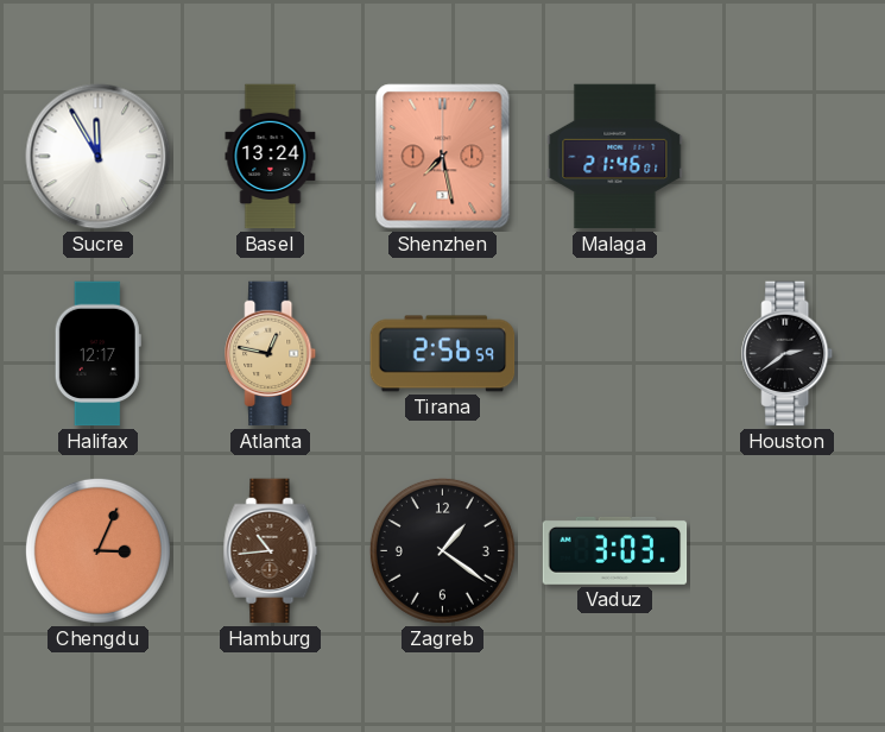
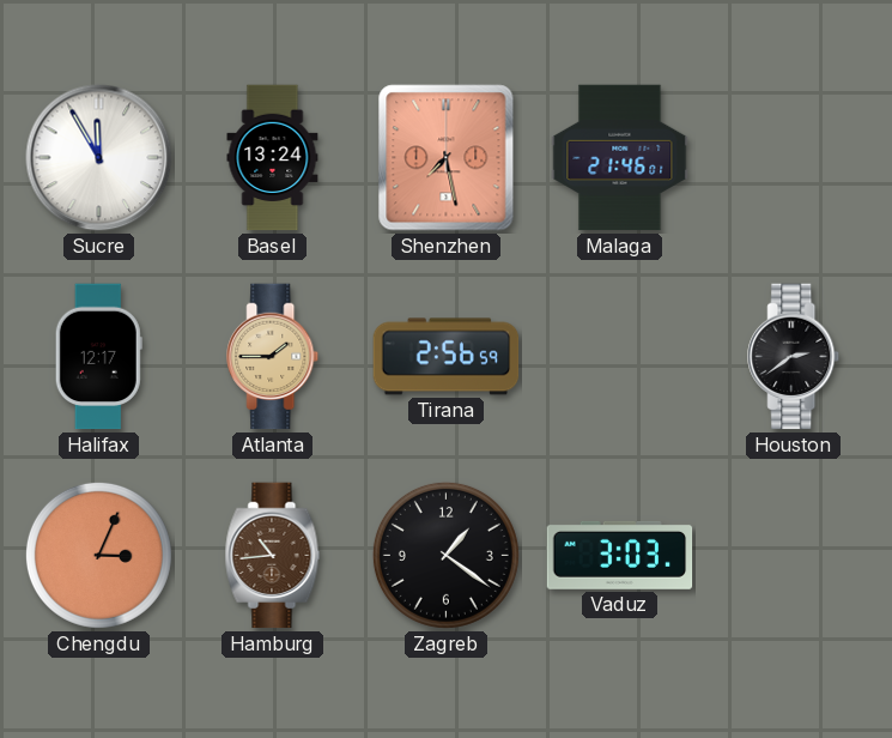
Atlanta: 12:47 -> 1:45
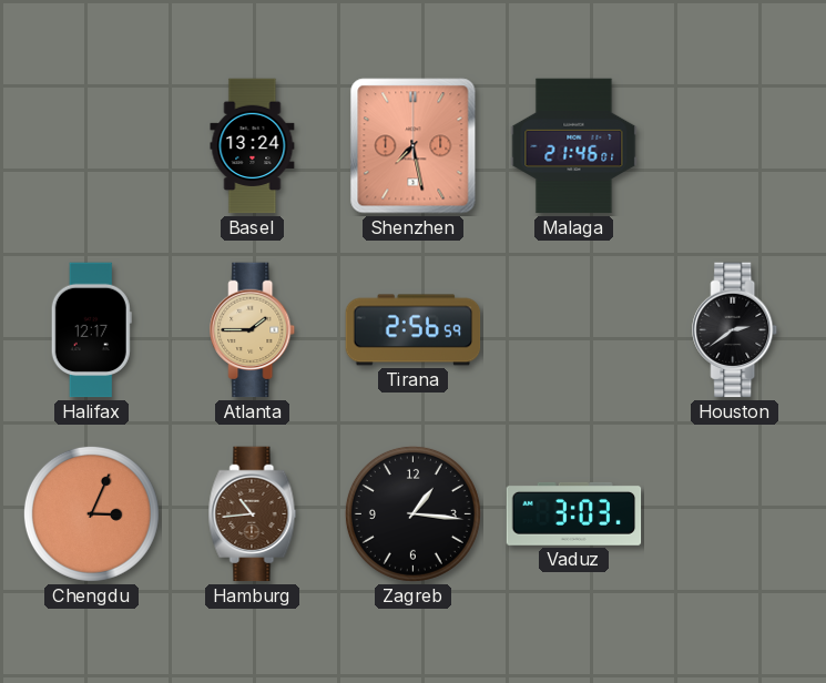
Sucre: 11:55 -> none
Zagreb: 1:21 -> 1:16
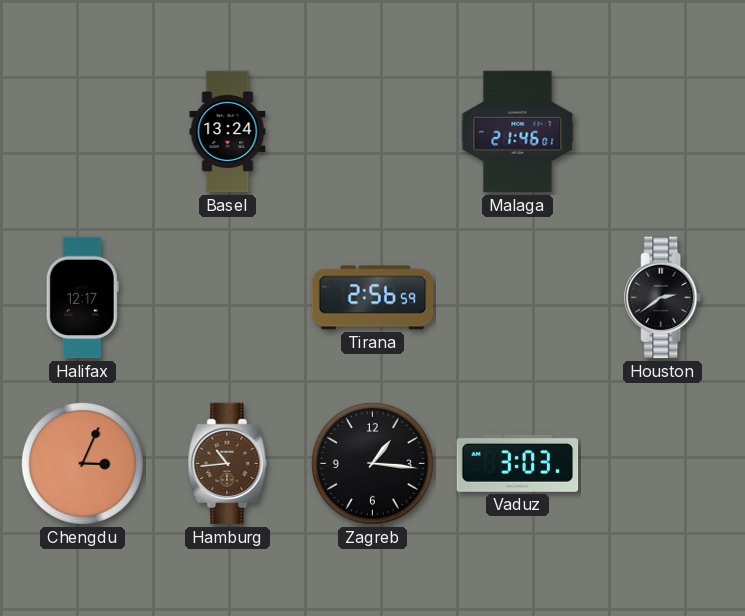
Shenzhen: 7:28 -> none
Atlanta: 1:45 -> none
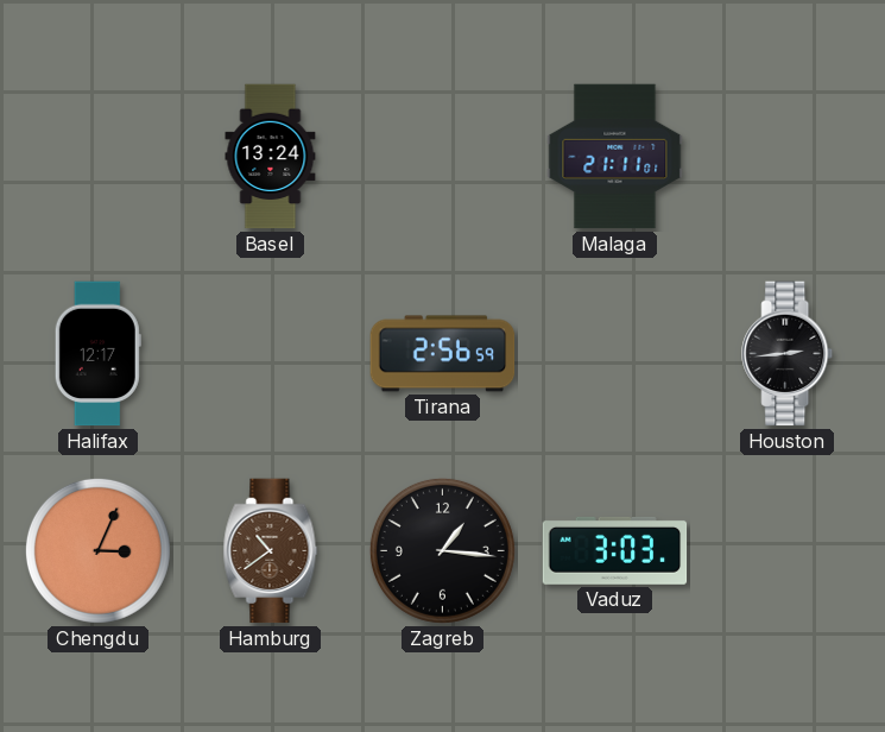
Malaga: 21:46 -> 21:11
Houston: 2:39 -> 2:44
Hamburg: 10:44 -> 10:39
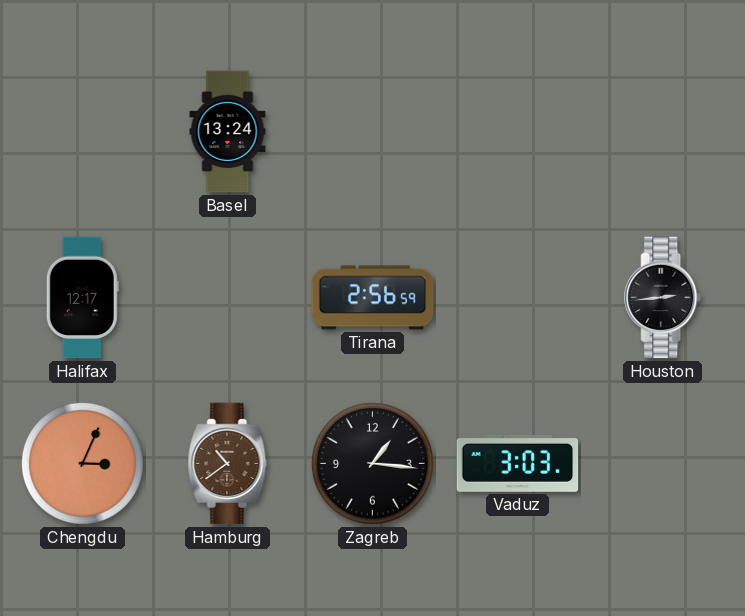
Malaga: 21:11 -> none
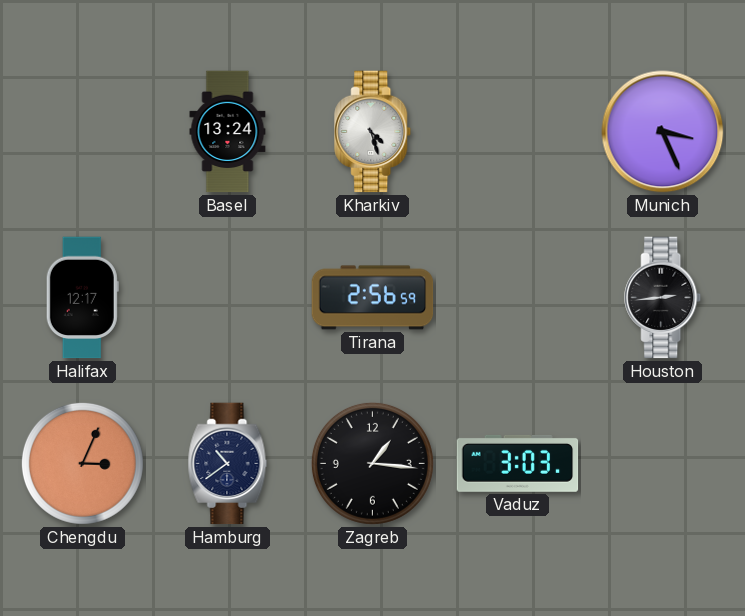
Kharkiv: none -> 4:27
Munich: none -> 3:26
Hamburg dial: brown -> navy
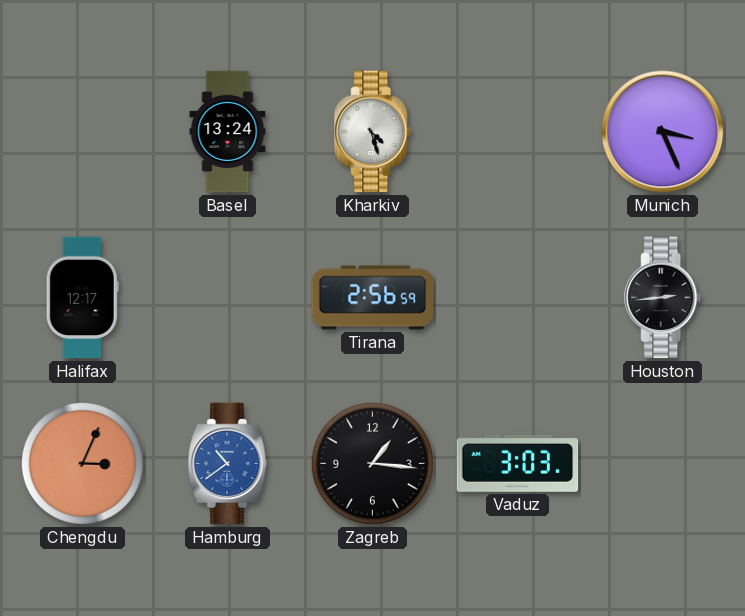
Hamburg dial: navy -> blue
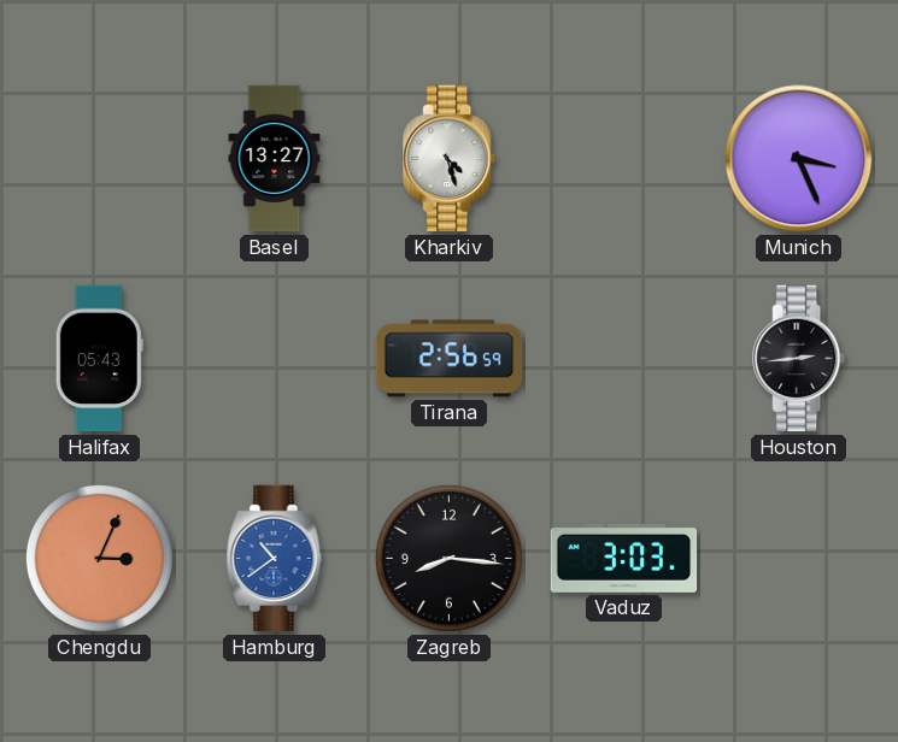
Basel: 13:24 -> 13:27
Halifax: 12:17 -> 05:43
Zagreb: 1:16 -> 8:16
